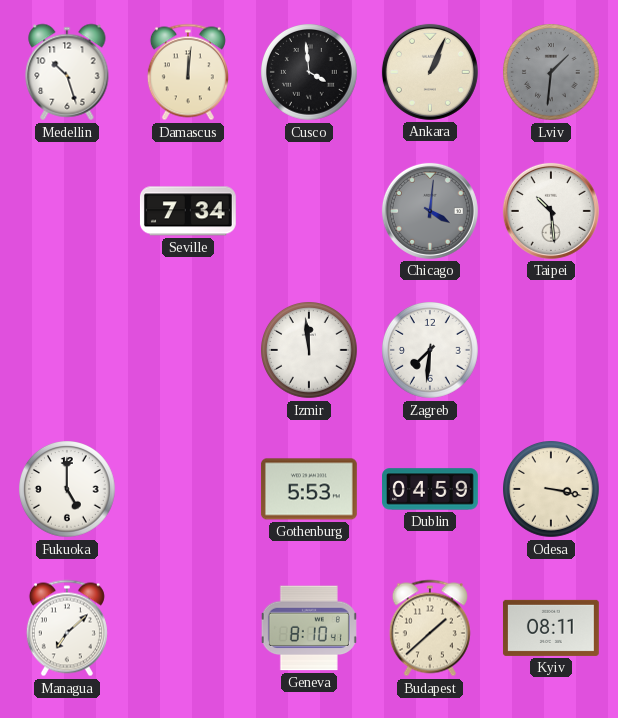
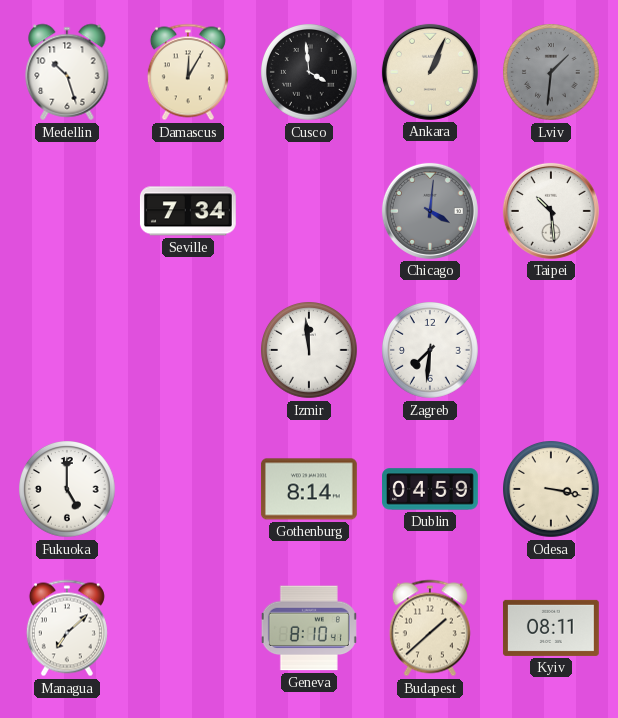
Damascus: 12:01 -> 12:05
Gothenburg: 5:53 -> 8:14
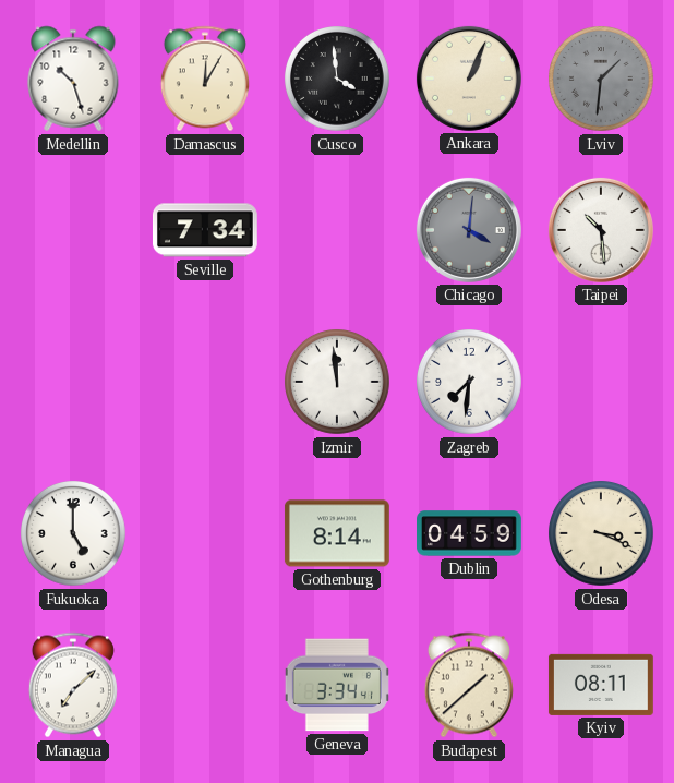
Odesa: 3:17 -> 3:19
Geneva: 8:10 -> 3:34
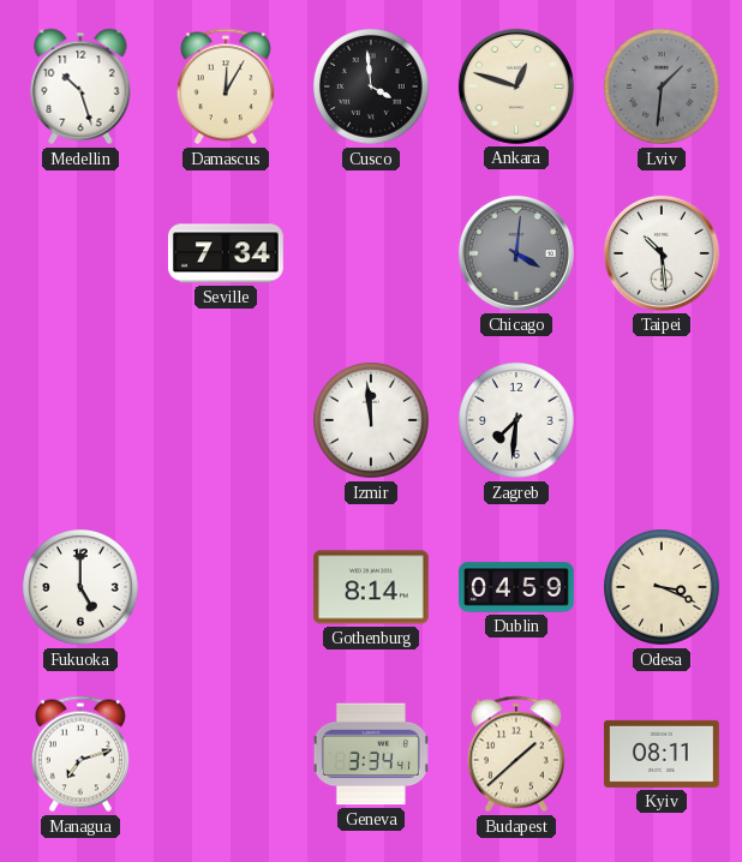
Ankara: 1:04 -> 12:48
Managua: 7:08 -> 7:12
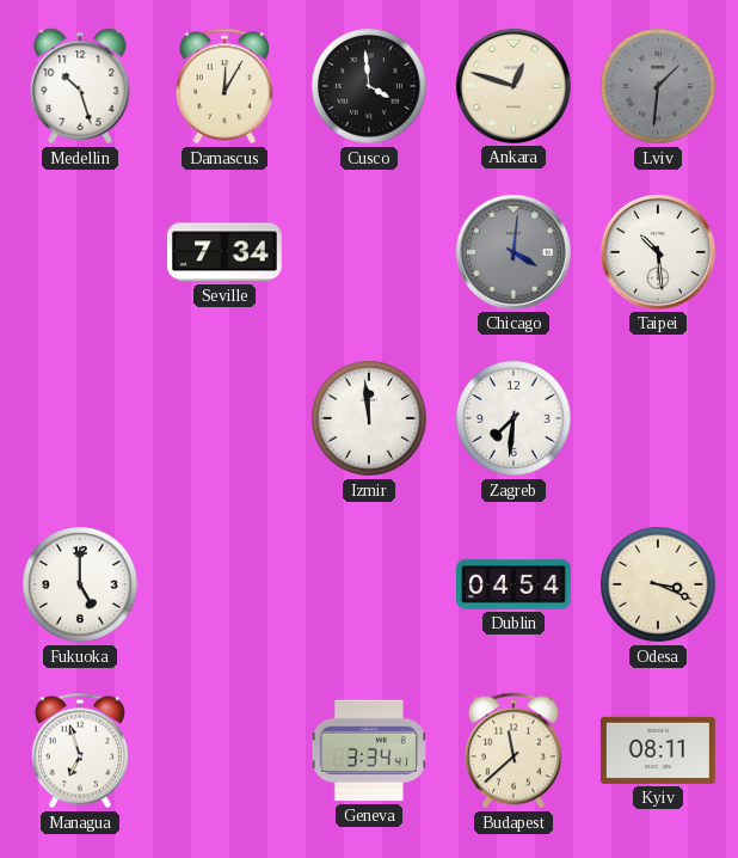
Gothenburg: 8:14 -> none
Dublin: 04:59 -> 04:54
Managua: 7:12 -> 6:57
Budapest: 1:38 -> 11:38
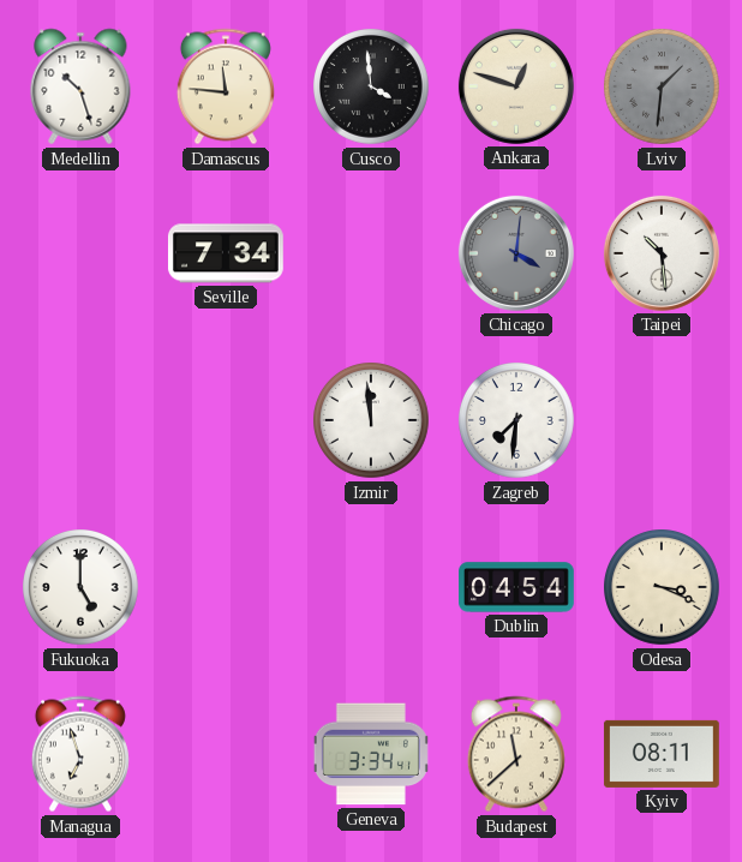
Damascus: 12:05 -> 11:46
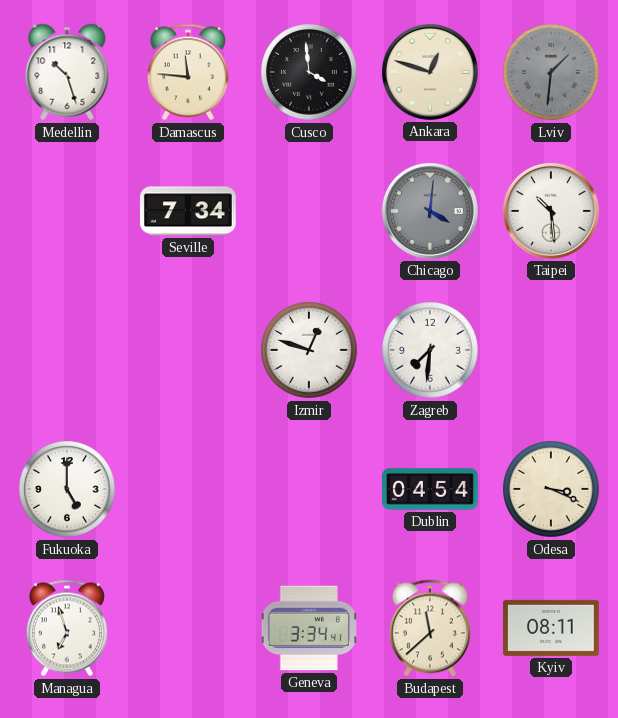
Izmir: 11:59 -> 12:48
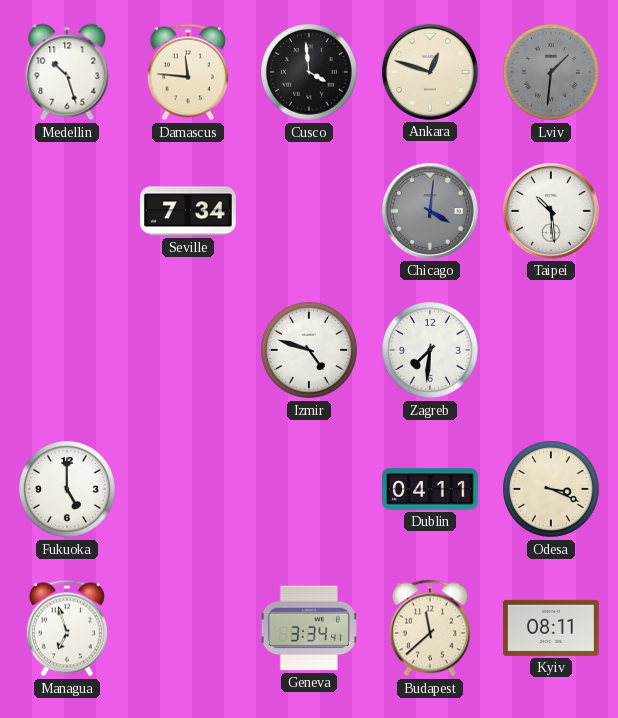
Izmir: 12:48 -> 4:48
Dublin: 04:54 -> 04:11
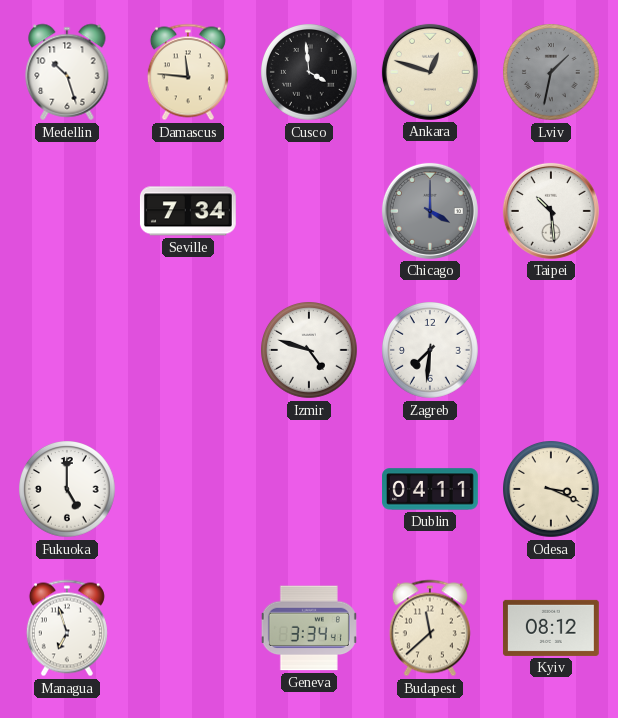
Lviv: 1:31 -> 1:32
Chicago: 4:01 -> 4:00
Kyiv: 08:11 -> 08:12
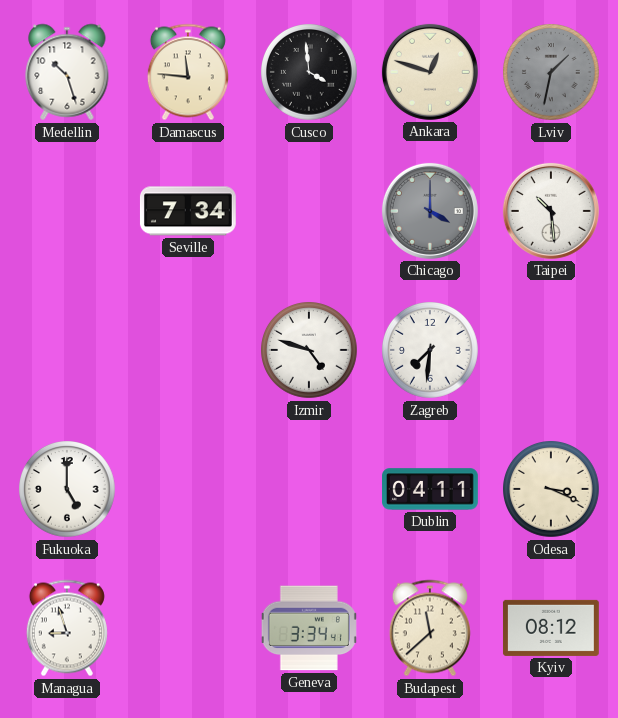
Managua: 6:57 -> 8:57
